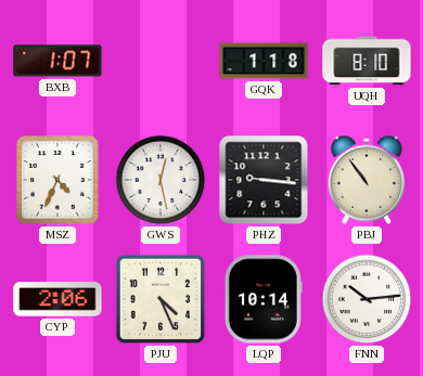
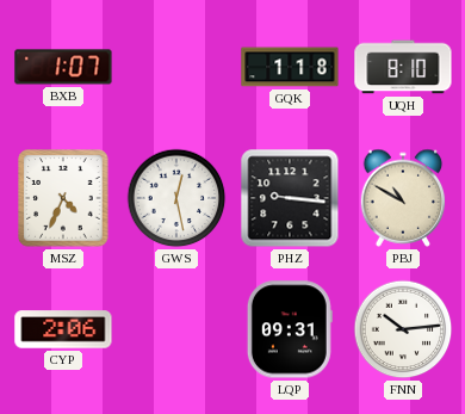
PBJ: 10:54 -> 10:50
PJU: 4:26 -> none
LQP: 10:14 -> 09:31
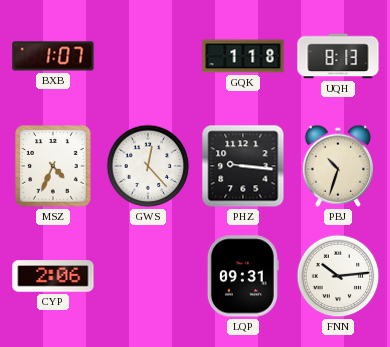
UQH: 8:10 -> 8:13
GWS: 12:28 -> 12:23
PBJ: 10:50 -> 10:33
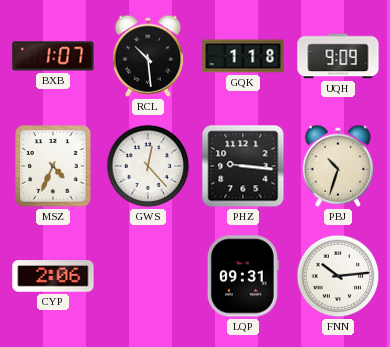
RCL: none -> 10:29
UQH: 8:13 -> 9:09
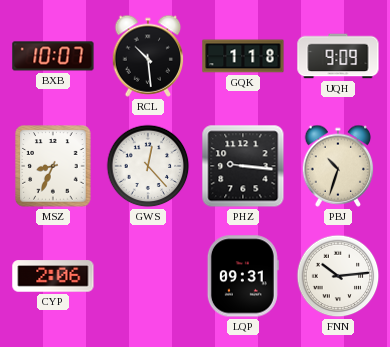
BXB: 1:07 -> 10:07
MSZ: 4:34 -> 8:34
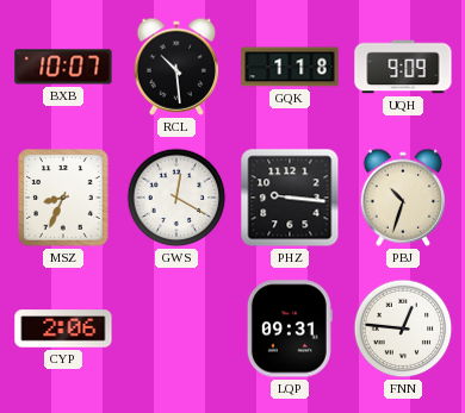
GWS: 12:23 -> 12:20
FNN: 10:14 -> 12:46
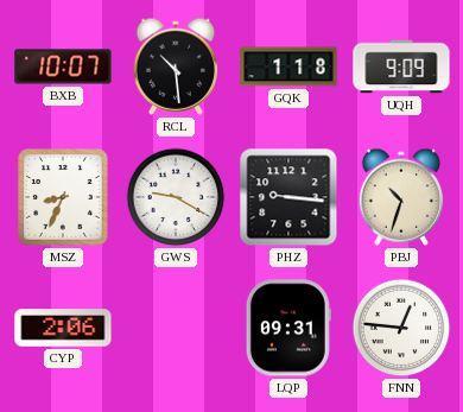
GWS: 12:20 -> 9:20
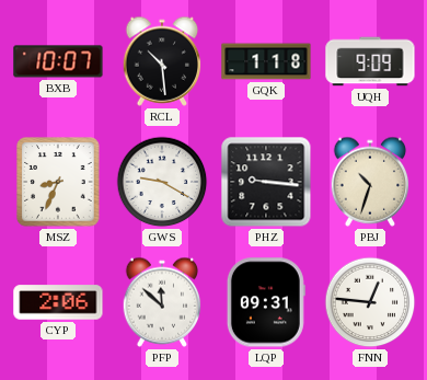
PFP: none -> 11:52
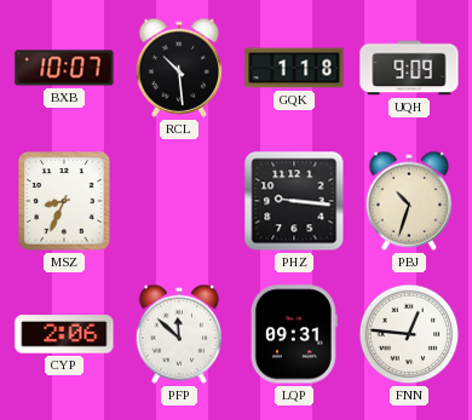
GWS: 9:20 -> none
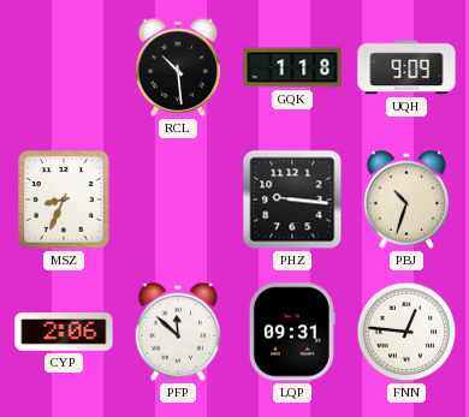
BXB: 10:07 -> none
